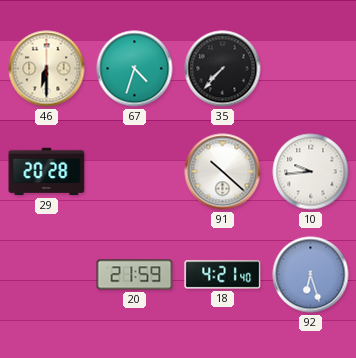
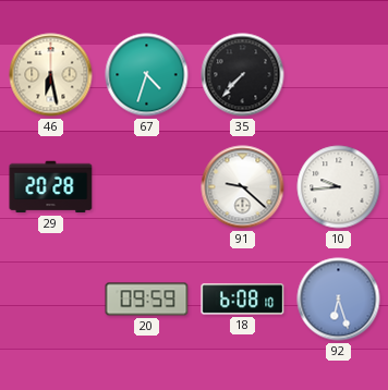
46: 6:30 -> 6:28
91: 10:22 -> 9:22
20: 21:59 -> 09:59
18: 4:21 -> 6:08
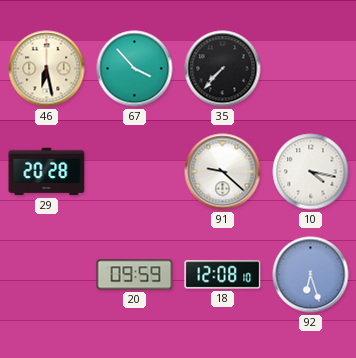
67: 4:33 -> 3:53
10: 9:44 -> 4:17
18: 6:08 -> 12:08
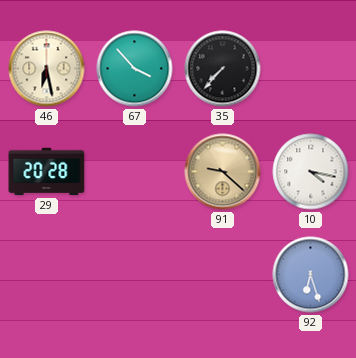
91 dial: white -> champagne
20: 09:59 -> none
18: 12:08 -> none
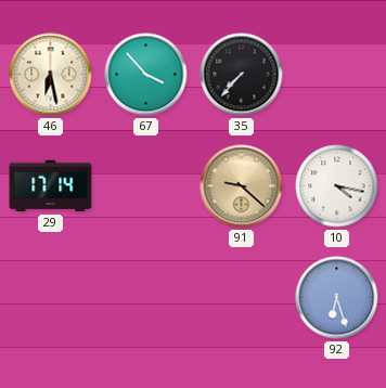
29: 20:28 -> 17:14
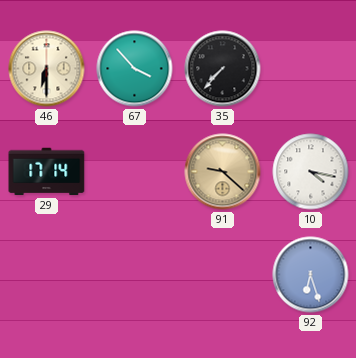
46: 6:28 -> 6:30
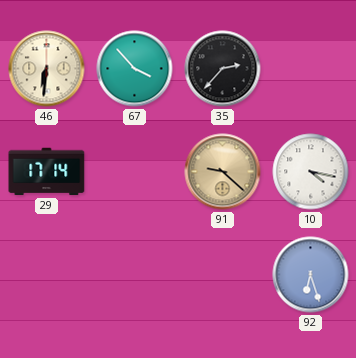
46: 6:30 -> 6:31
35: 7:37 -> 2:37
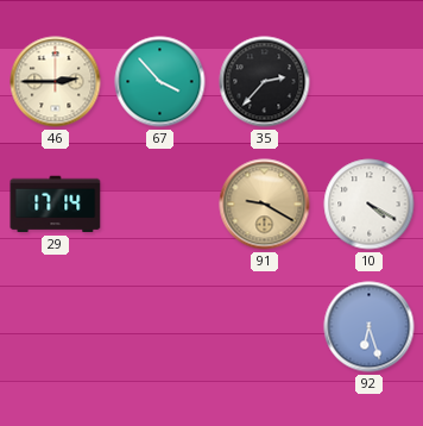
46: 6:31 -> 2:45
91: 9:22 -> 9:20
10: 4:17 -> 4:20
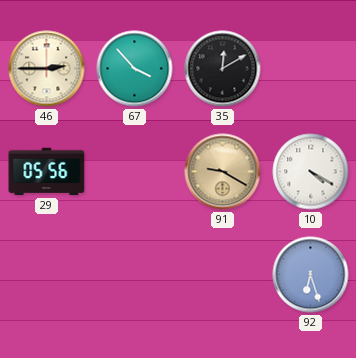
35: 2:37 -> 12:10
29: 17:14 -> 05:56
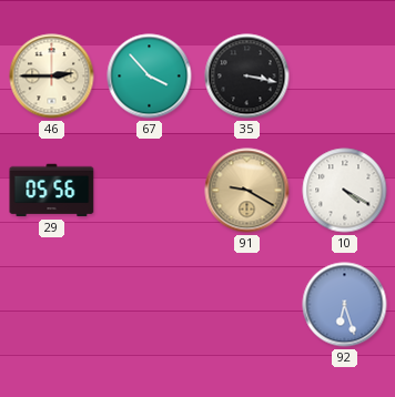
35: 12:10 -> 3:17
